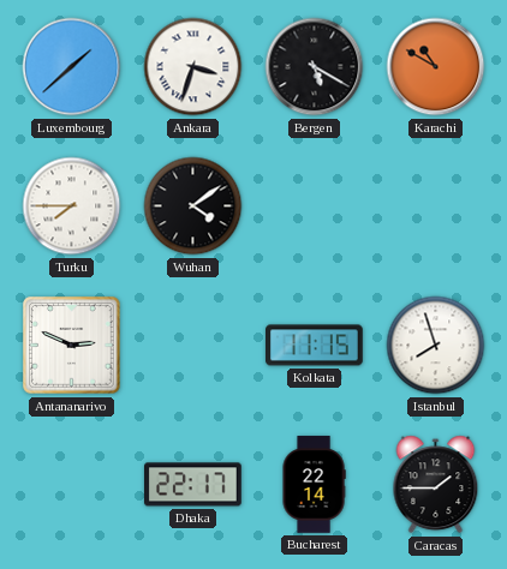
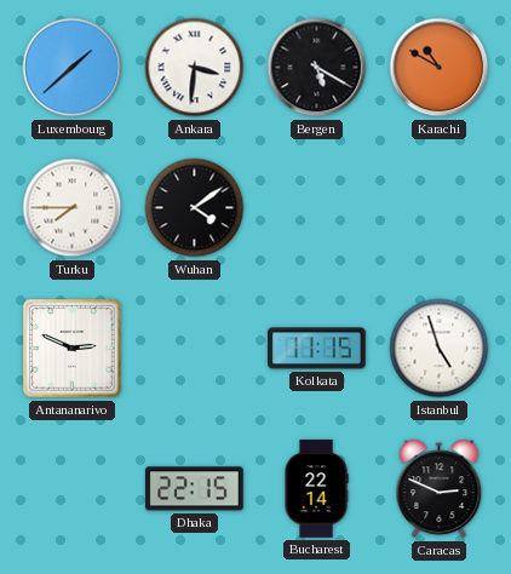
Ankara: 3:33 -> 3:31
Istanbul: 7:57 -> 4:57
Dhaka: 22:17 -> 22:15
Caracas: 1:45 -> 2:49
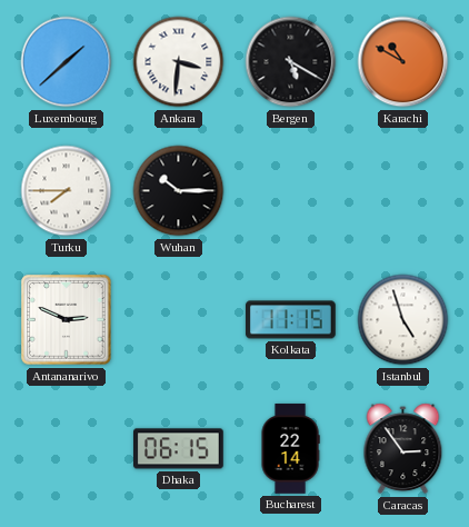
Wuhan: 4:09 -> 10:15
Dhaka: 22:15 -> 06:15
Caracas: 2:49 -> 2:54
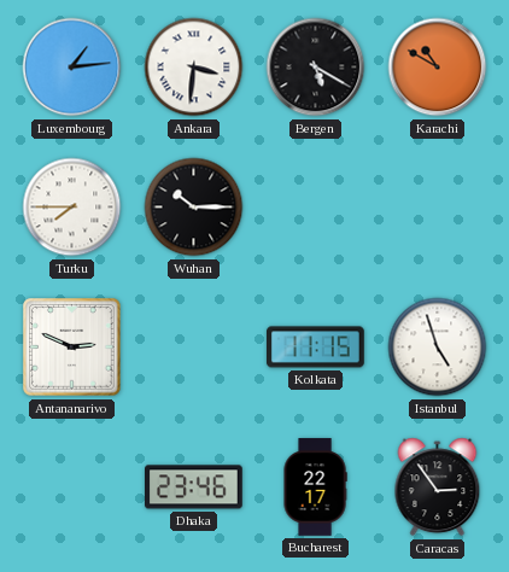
Luxembourg: 1:38 -> 1:14
Dhaka: 06:15 -> 23:46
Bucharest: 22:14 -> 22:17
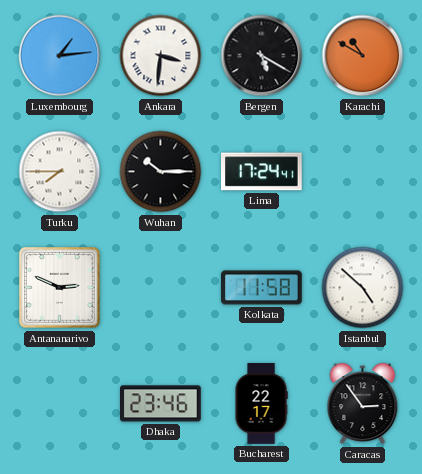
Lima: none -> 17:24
Kolkata: 11:15 -> 11:58
Istanbul: 4:57 -> 4:52
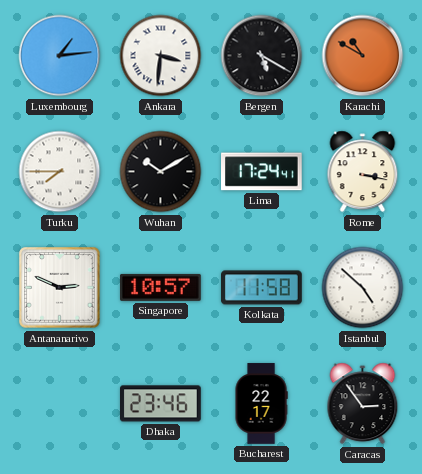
Wuhan: 10:15 -> 10:10
Rome: none -> 3:17
Singapore: none -> 10:57
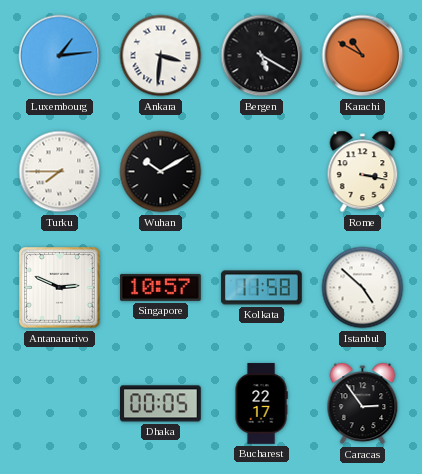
Lima: 17:24 -> none
Dhaka: 23:46 -> 00:05
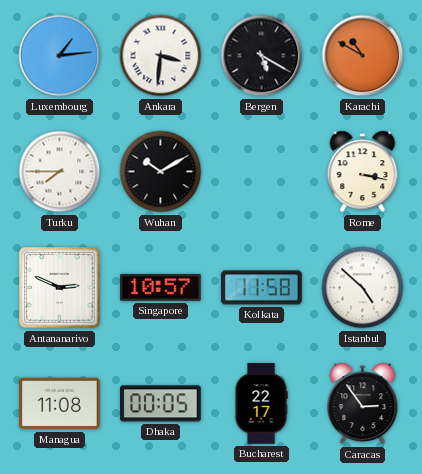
Managua: none -> 11:08
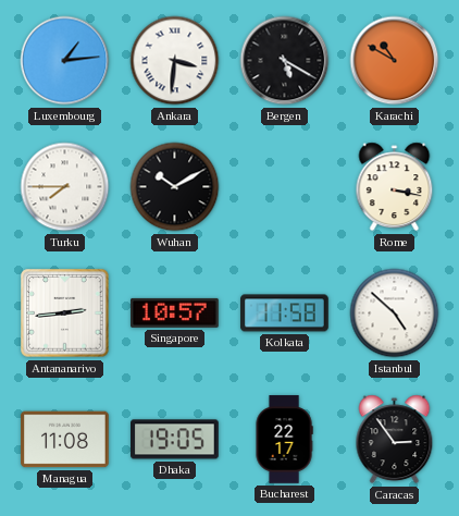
Antananarivo: 2:49 -> 2:44
Dhaka: 00:05 -> 19:05
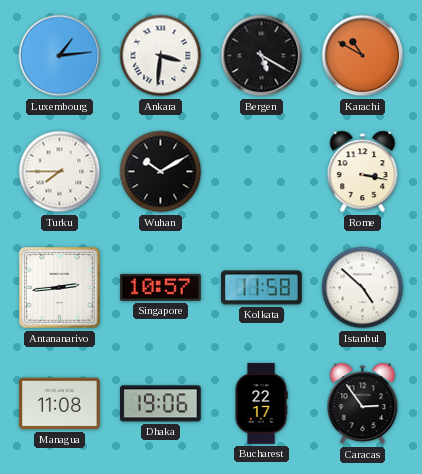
Dhaka: 19:05 -> 19:06
